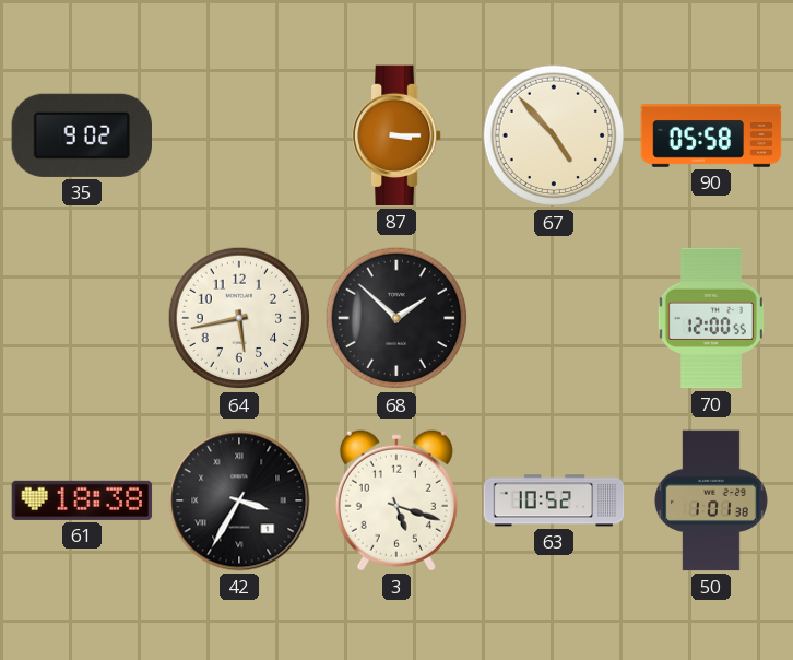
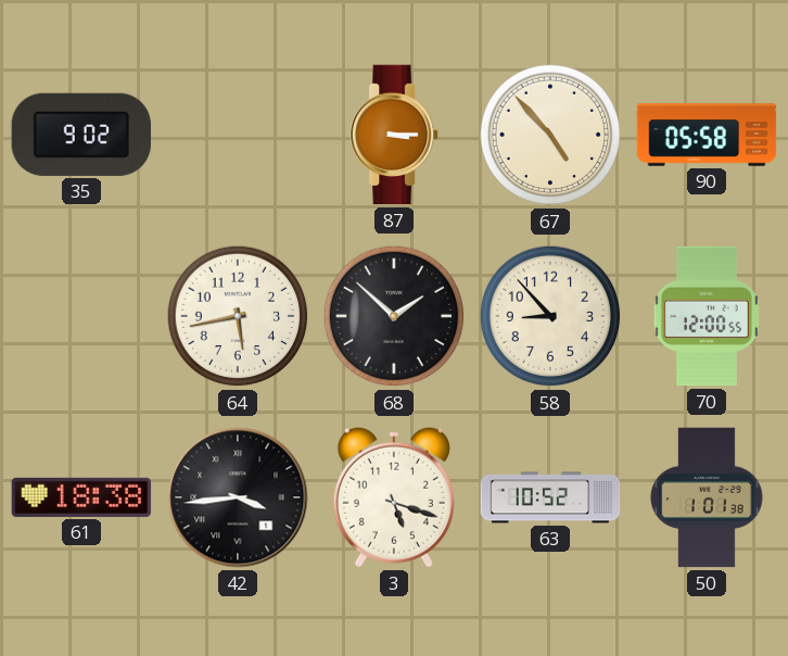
58: none -> 8:53
42: 3:35 -> 3:44
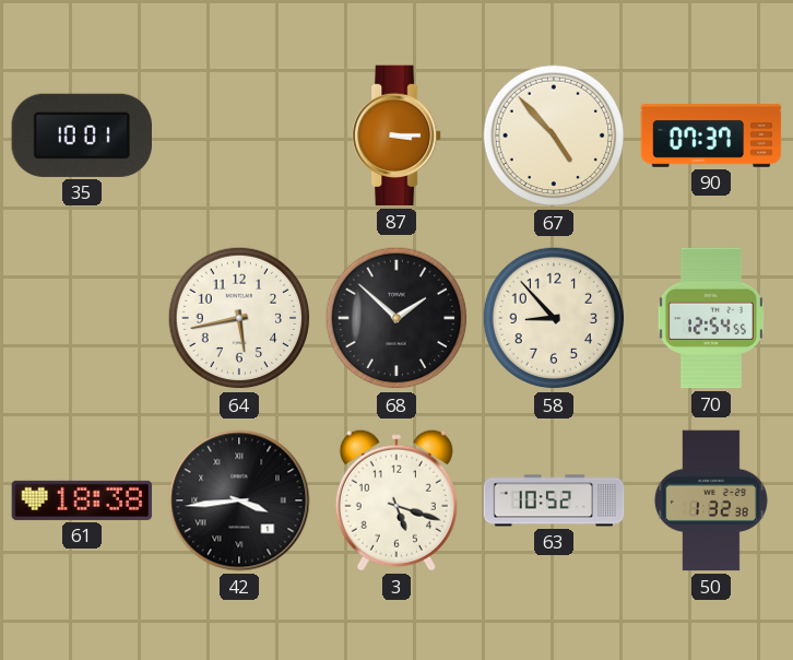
35: 9:02 -> 10:01
90: 05:58 -> 07:37
70: 12:00 -> 12:54
50: 1:01 -> 1:32
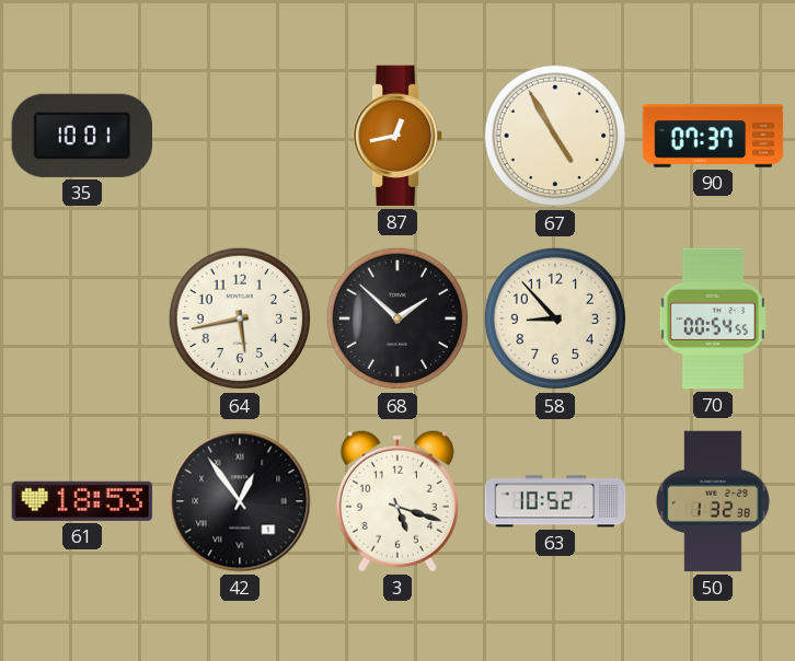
87: 3:15 -> 12:43
67: 4:53 -> 4:55
70: 12:54 -> 00:54
61: 18:38 -> 18:53
42: 3:44 -> 12:54
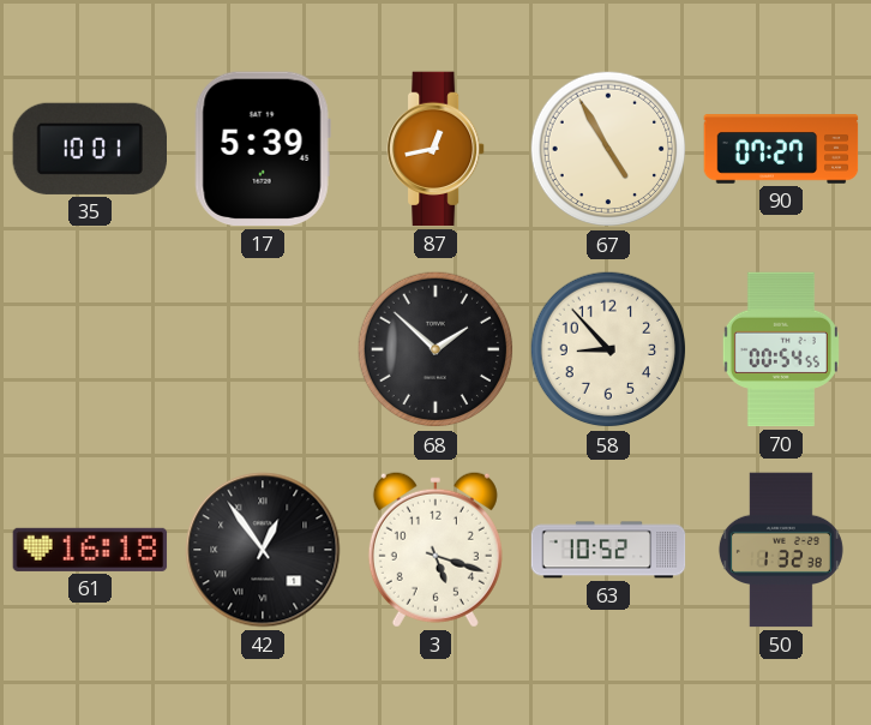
17: none -> 5:39
90: 07:37 -> 07:27
64: 5:43 -> none
61: 18:53 -> 16:18
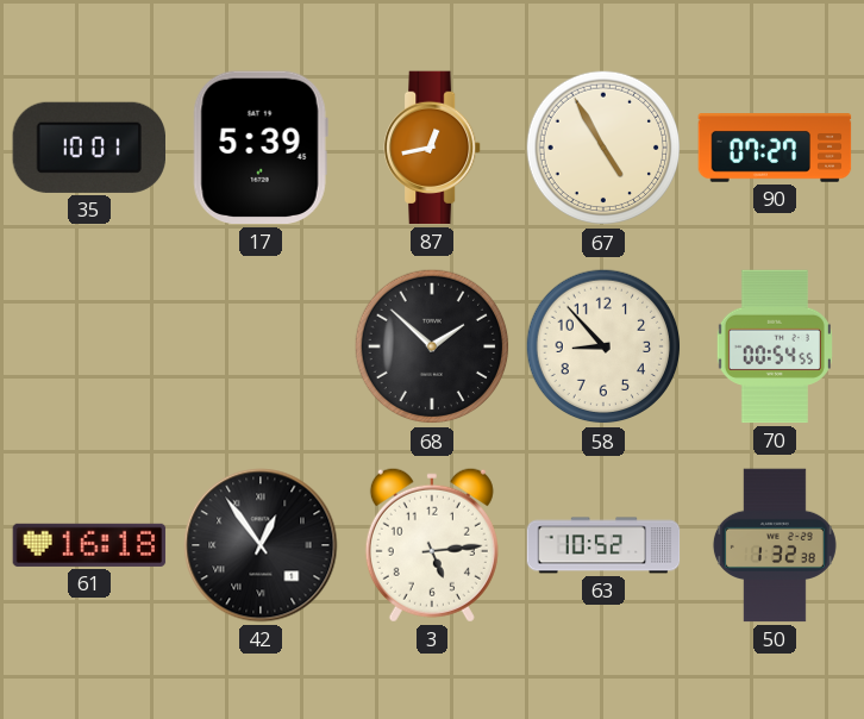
3: 5:18 -> 5:14
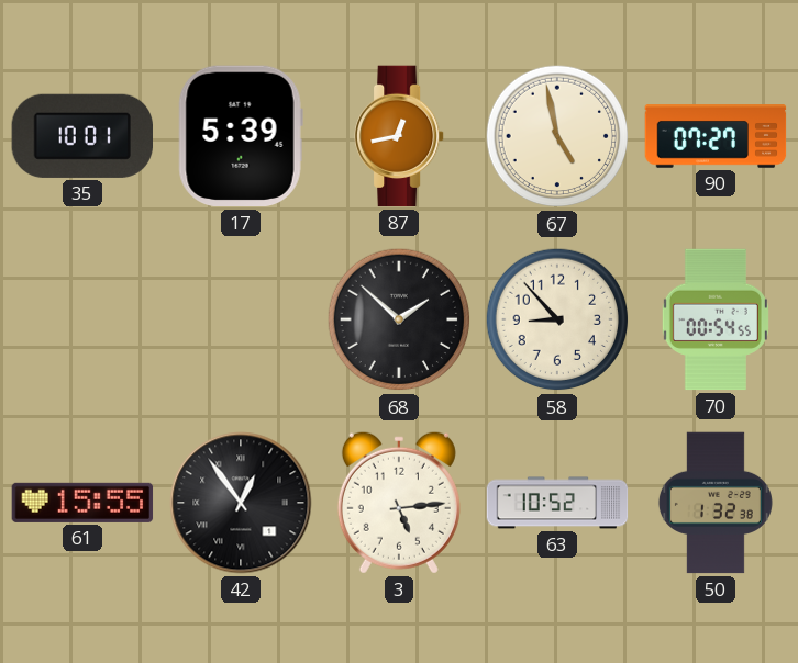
67: 4:55 -> 4:58
61: 16:18 -> 15:55
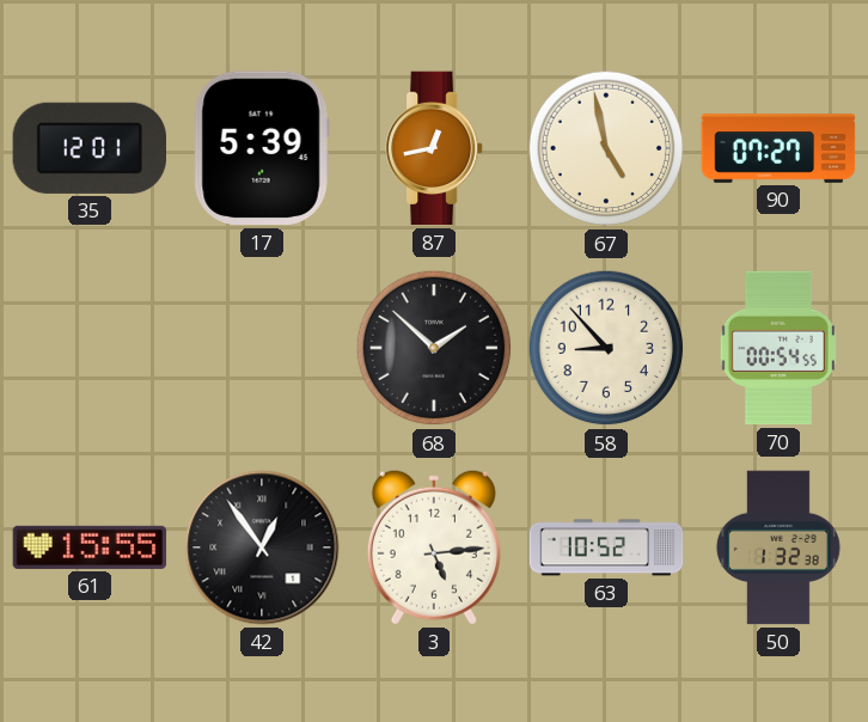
35: 10:01 -> 12:01
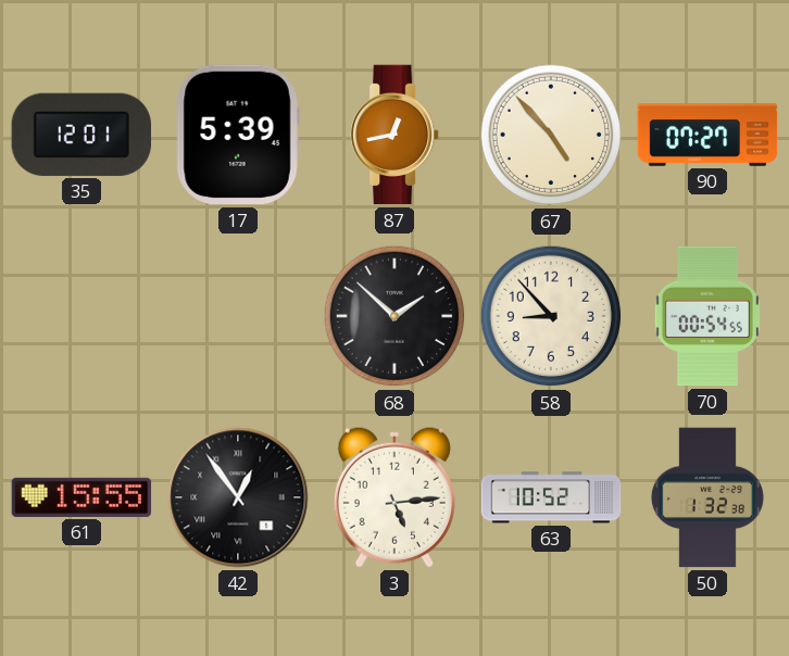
67: 4:58 -> 4:53
